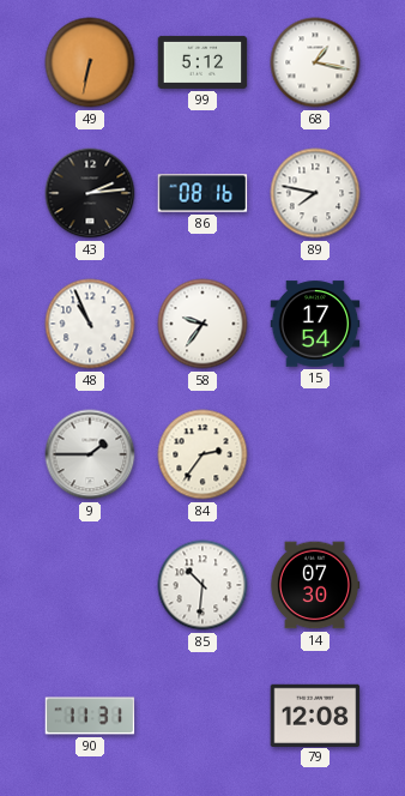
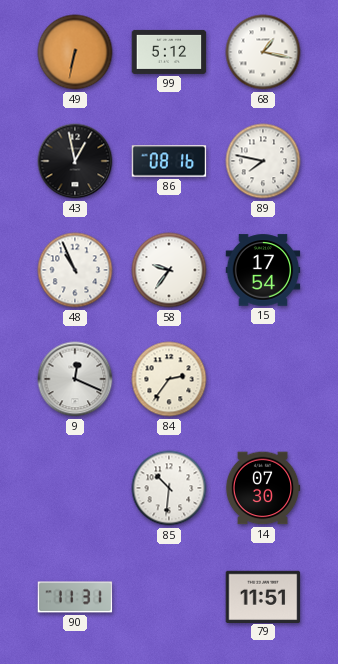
43: 2:14 -> 12:58
9: 1:45 -> 12:19
79: 12:08 -> 11:51
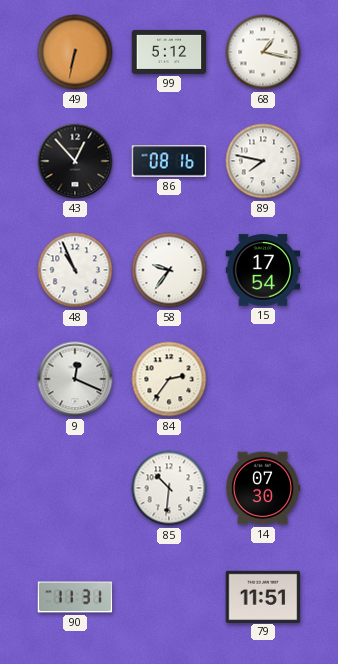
43: 12:58 -> 12:53
